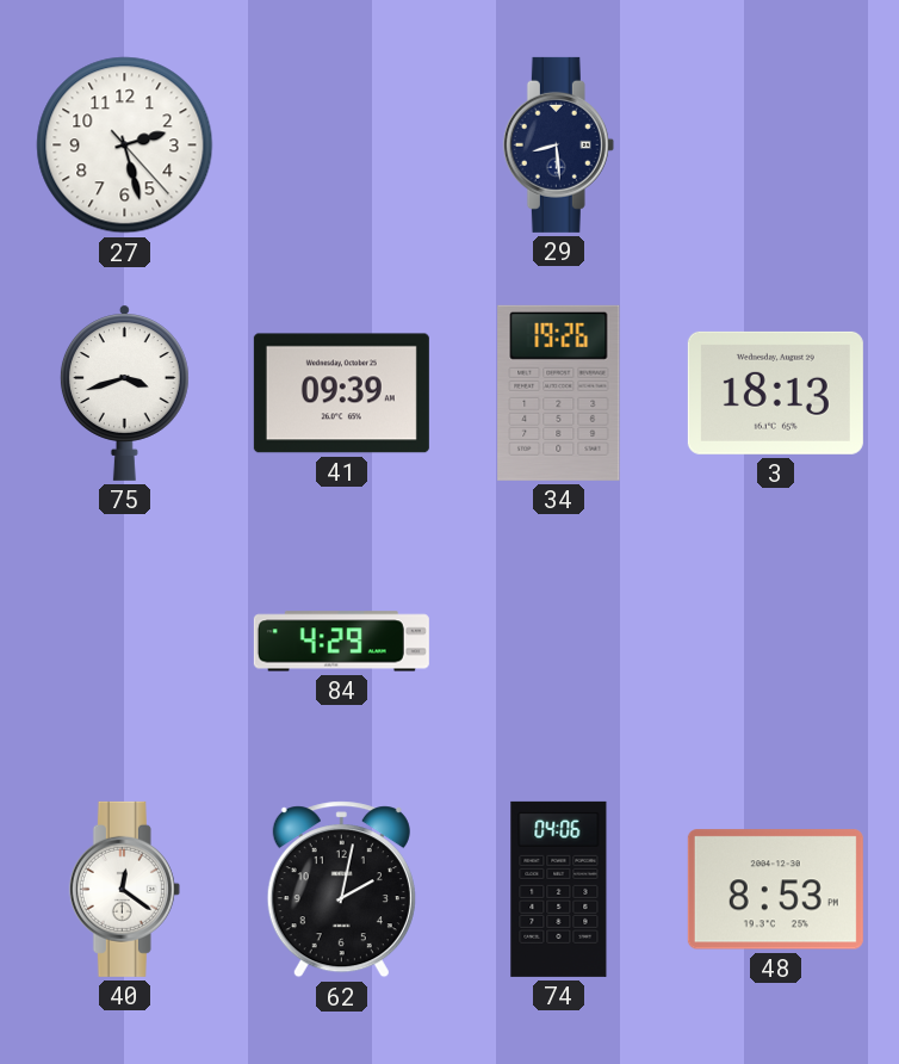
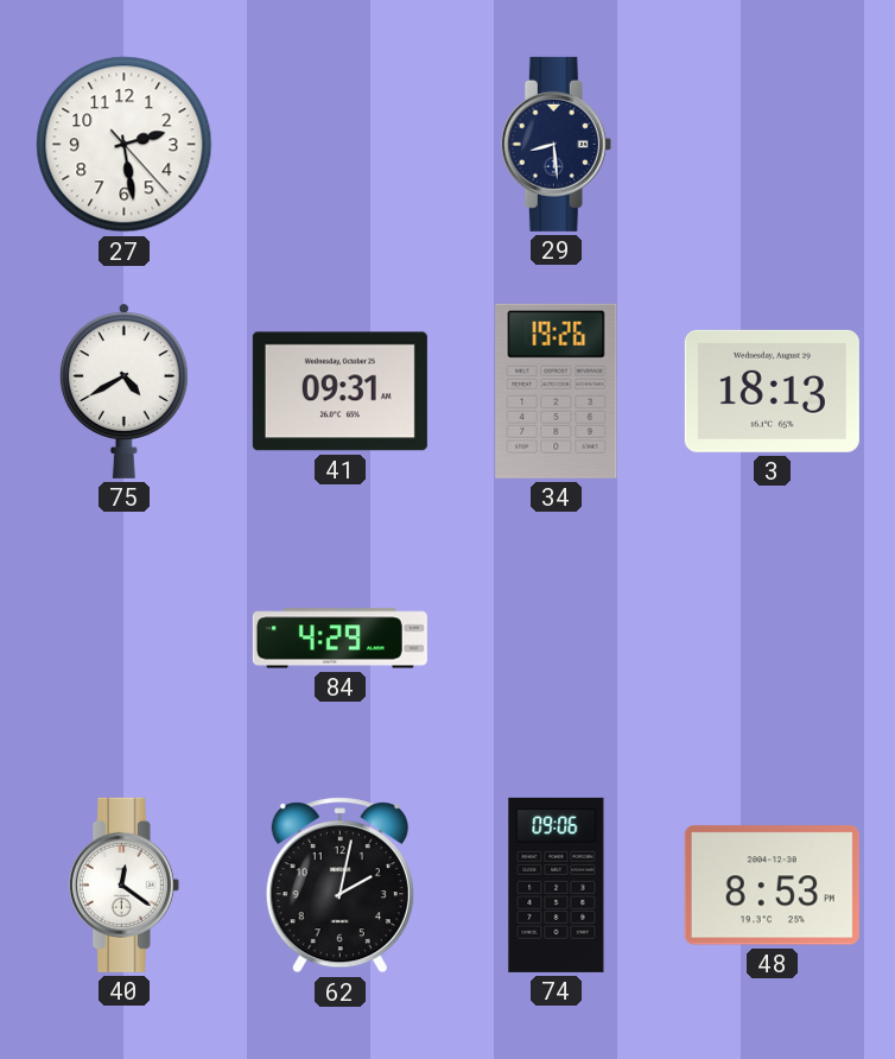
27: 2:27 -> 2:28
75: 3:42 -> 4:40
41: 09:39 -> 09:31
74: 04:06 -> 09:06
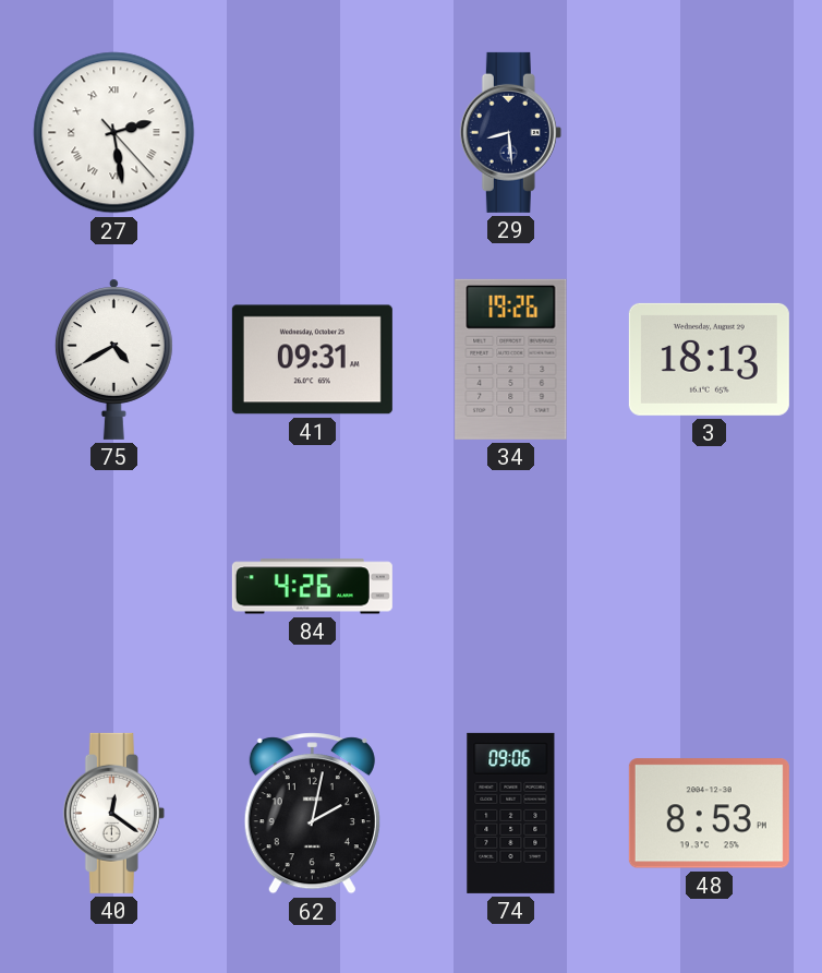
27 numerals: Arabic -> Roman
84: 4:29 -> 4:26
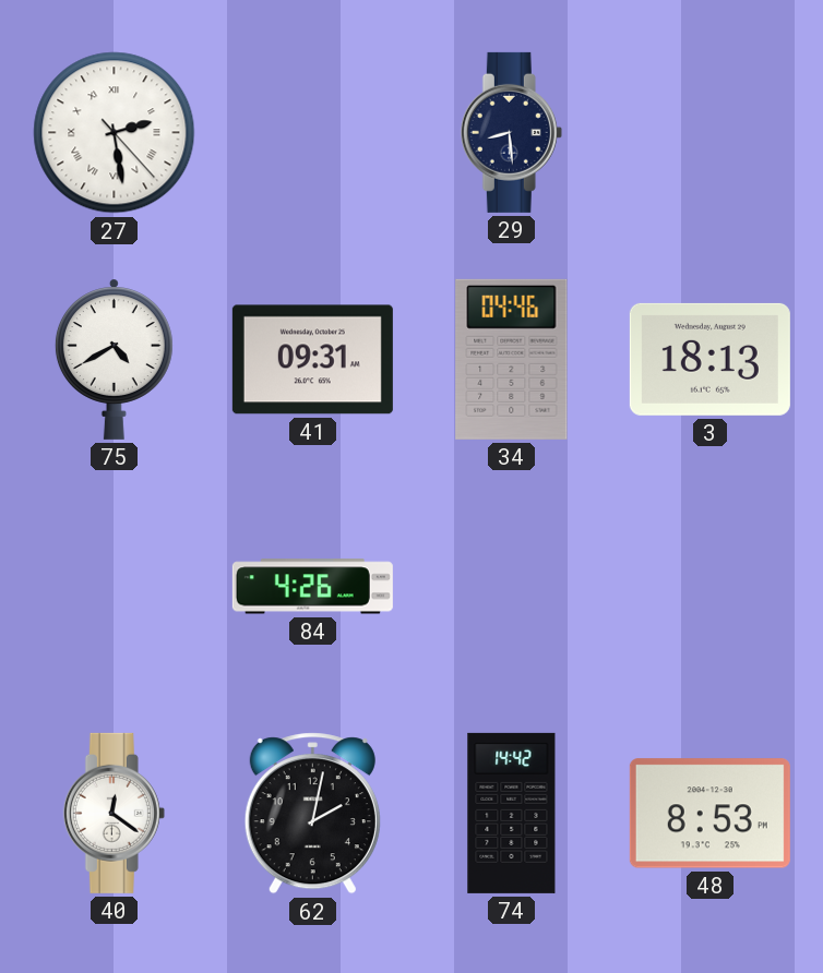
34: 19:26 -> 04:46
74: 09:06 -> 14:42
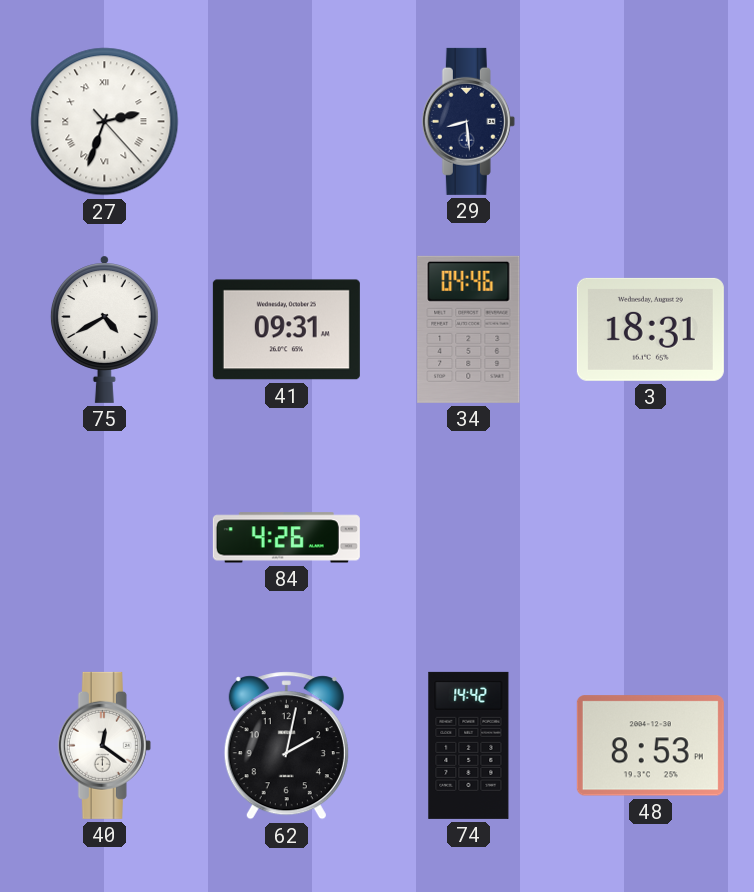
27: 2:28 -> 2:33
3: 18:13 -> 18:31
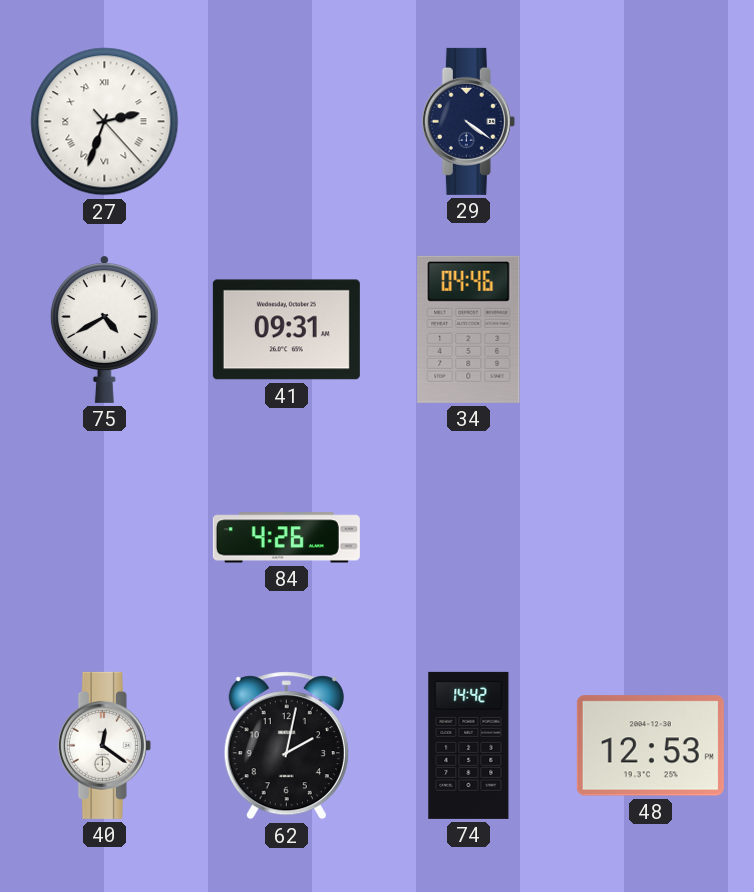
29: 8:29 -> 4:21
3: 18:31 -> none
48: 8:53 -> 12:53
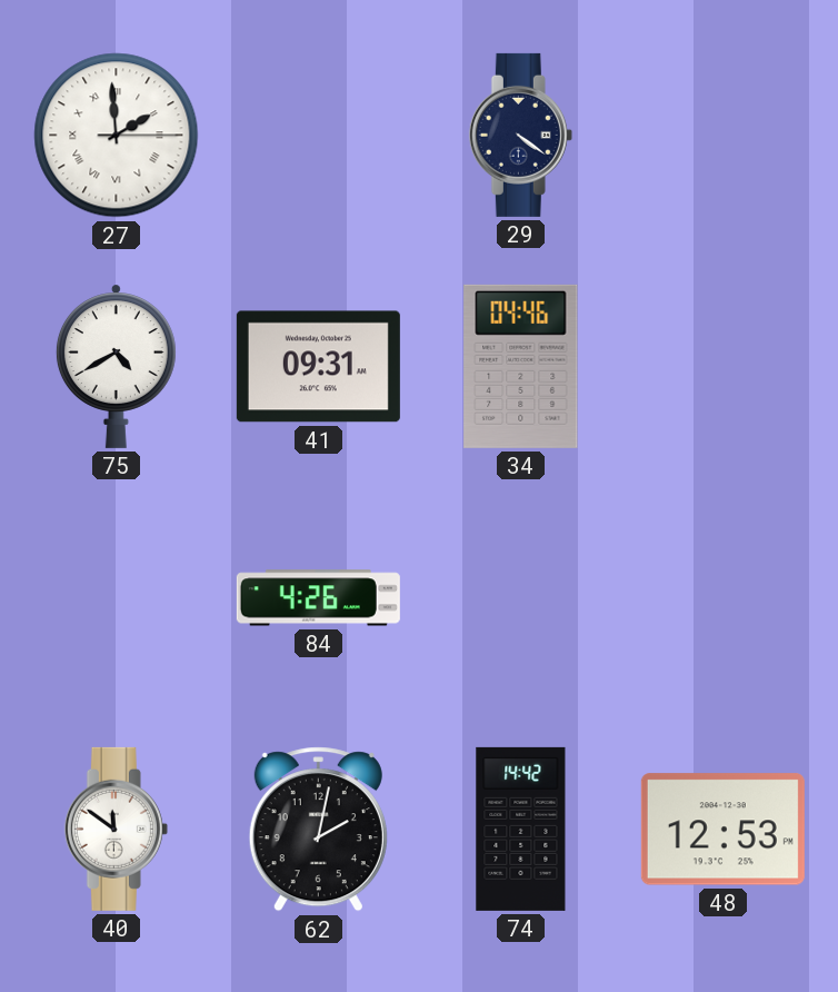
27: 2:33 -> 1:59
40: 12:21 -> 11:51
